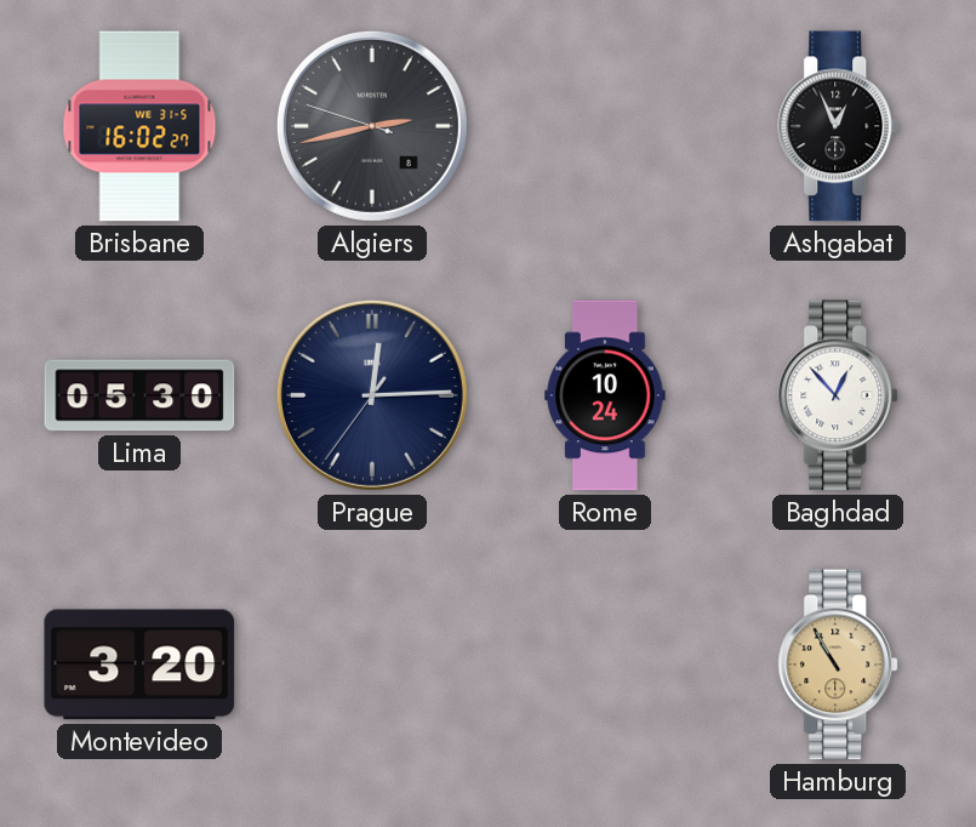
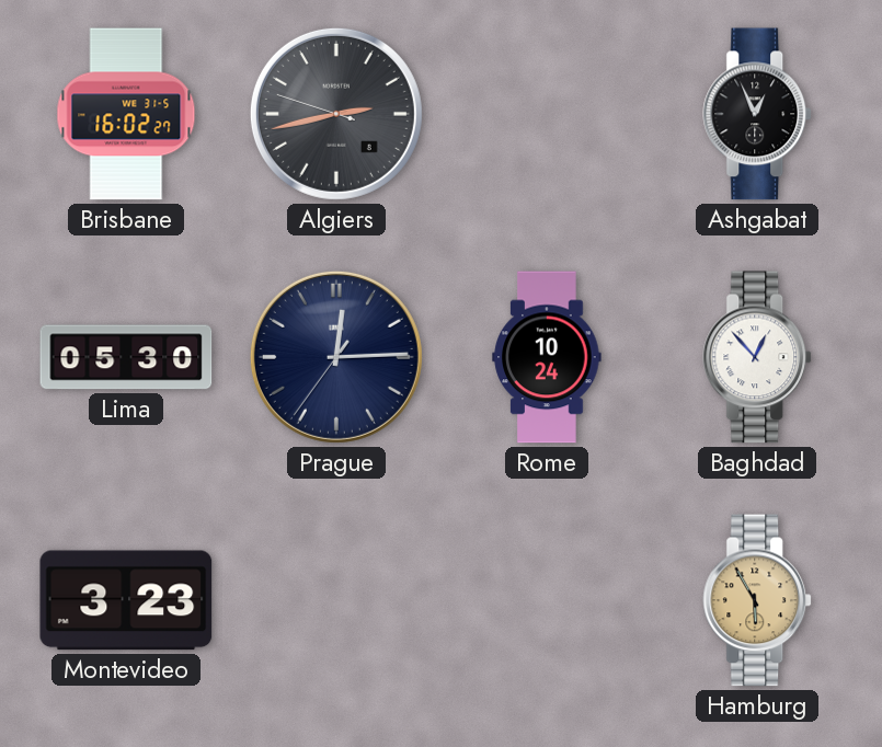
Montevideo: 3:20 -> 3:23
Hamburg: 10:55 -> 5:55
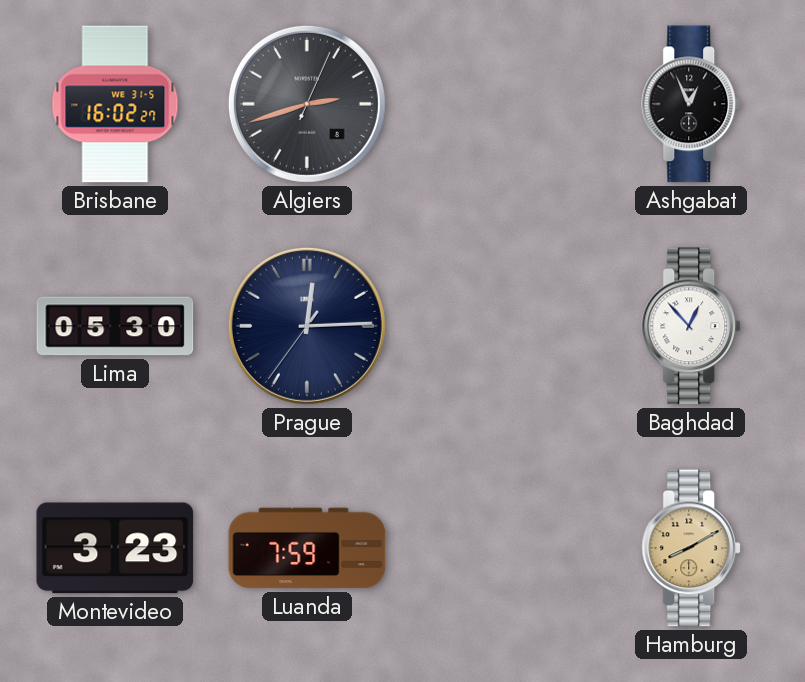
Algiers: 2:42:48 -> 2:42:04
Rome: 10:24 -> none
Luanda: none -> 7:59
Hamburg: 5:55 -> 8:10
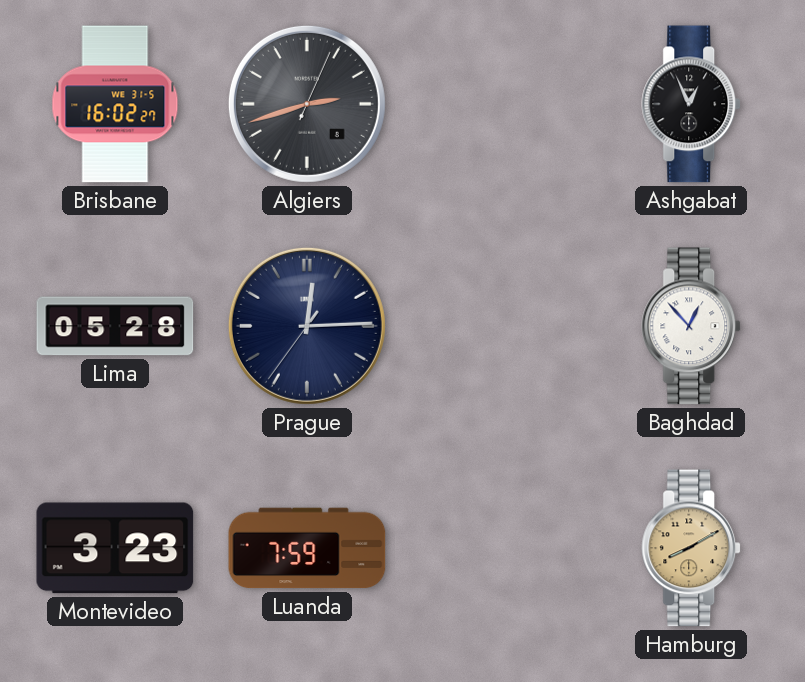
Lima: 05:30 -> 05:28
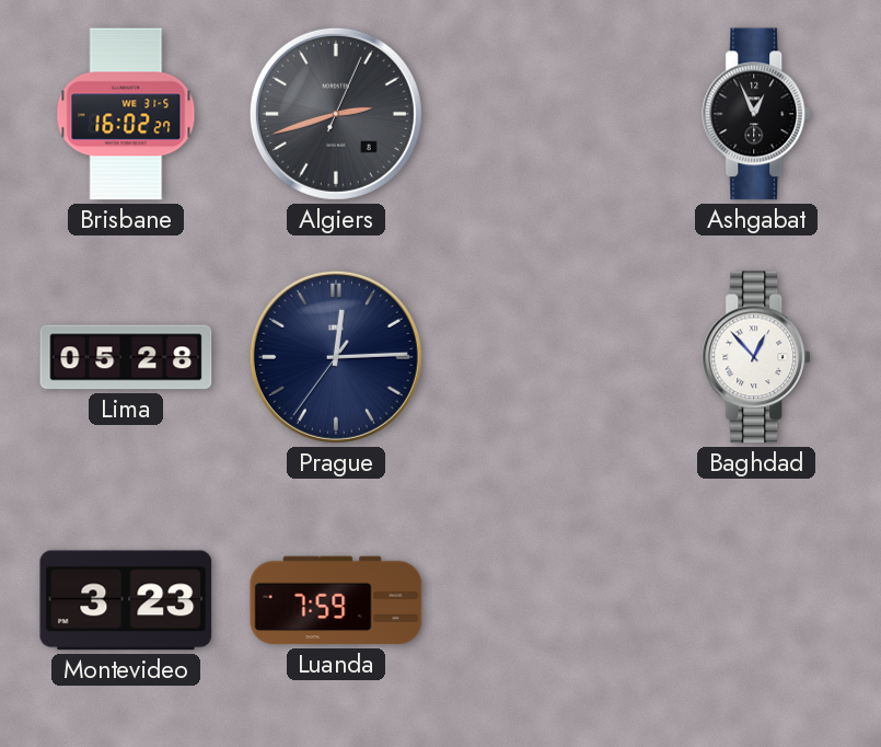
Hamburg: 8:10 -> none
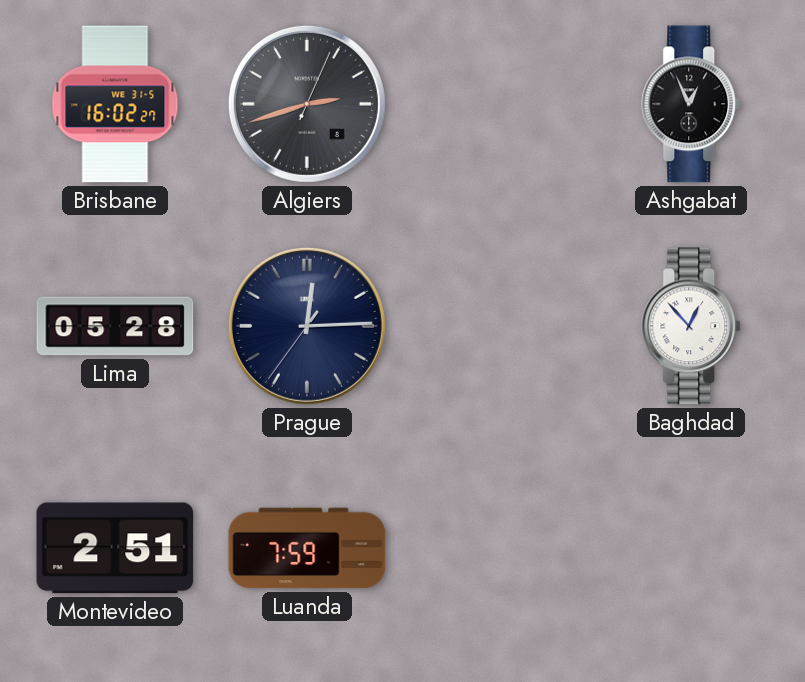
Montevideo: 3:23 -> 2:51
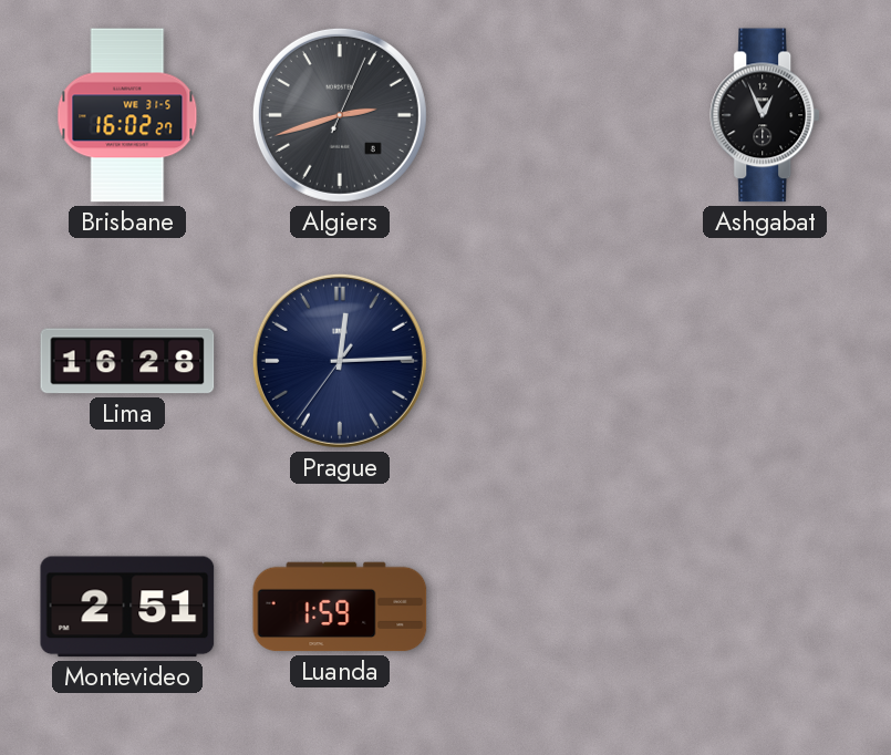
Lima: 05:28 -> 16:28
Baghdad: 12:53 -> none
Luanda: 7:59 -> 1:59
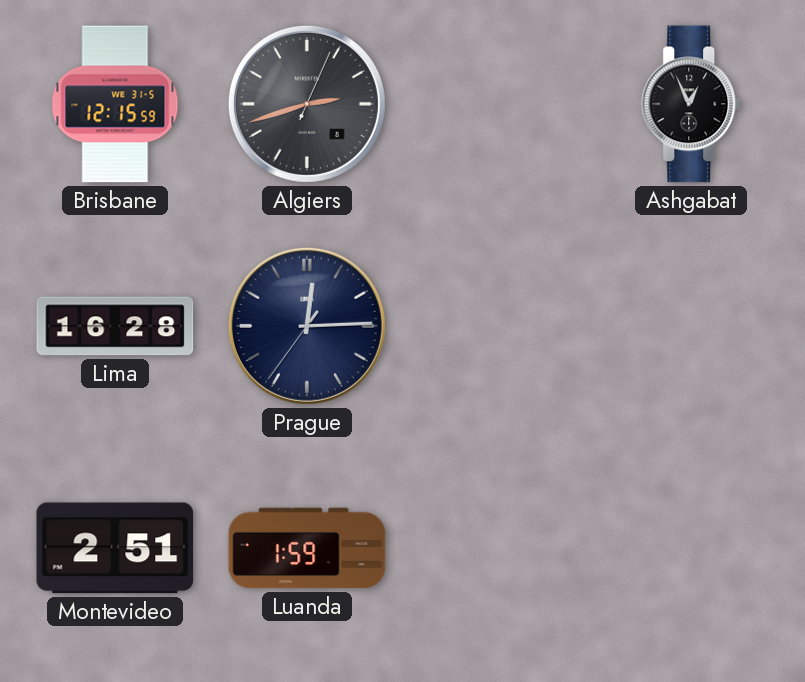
Brisbane: 16:02 -> 12:15
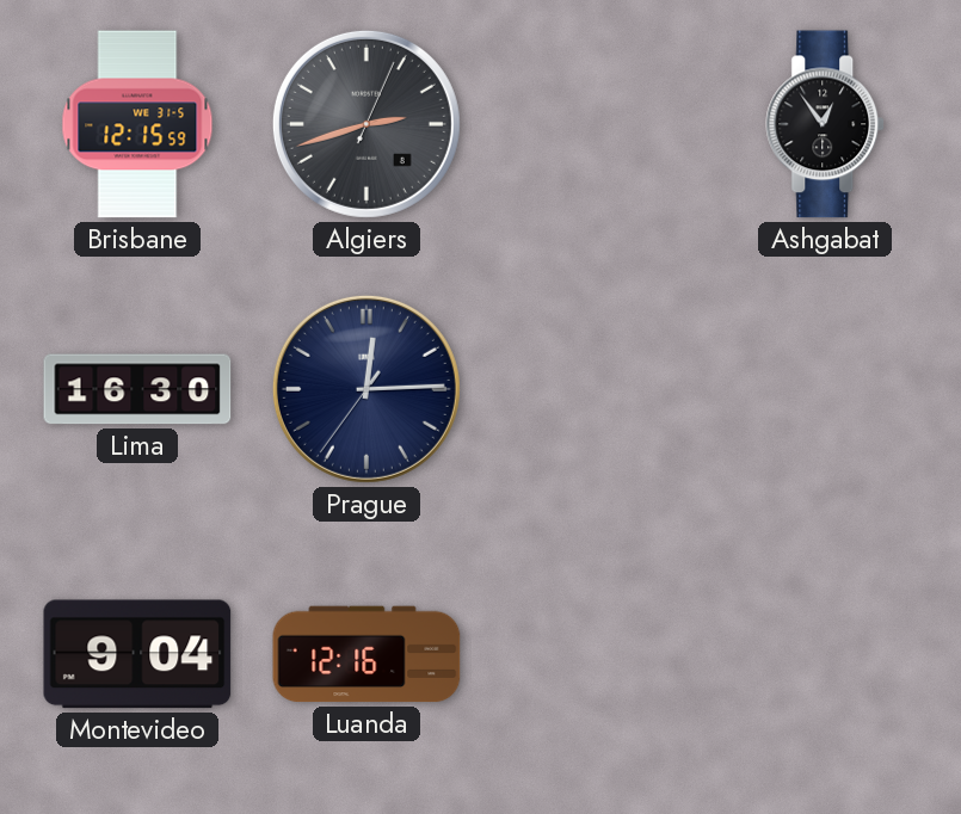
Ashgabat: 12:56 -> 12:54
Lima: 16:28 -> 16:30
Montevideo: 2:51 -> 9:04
Luanda: 1:59 -> 12:16
